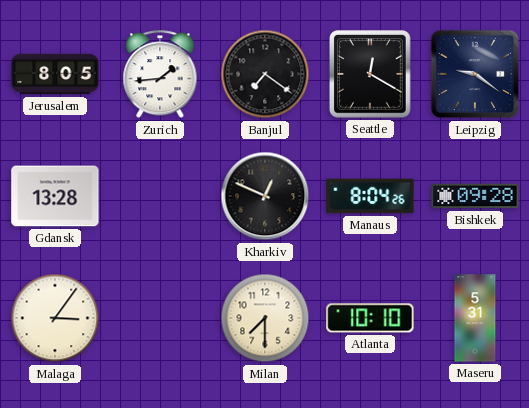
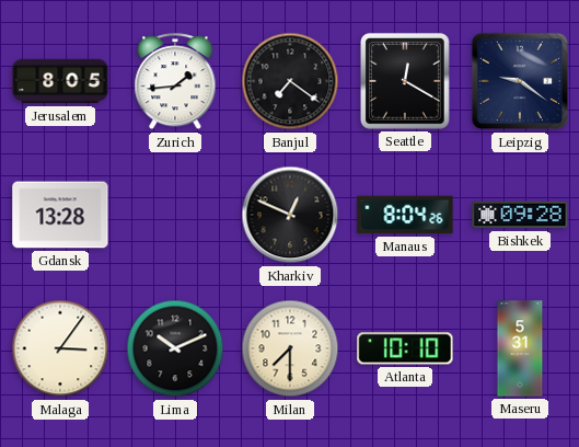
Lima: none -> 10:11
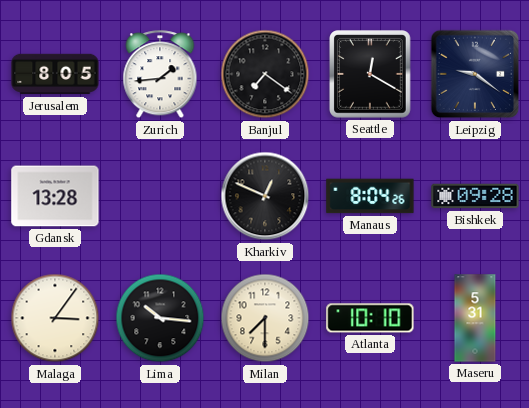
Lima: 10:11 -> 10:16
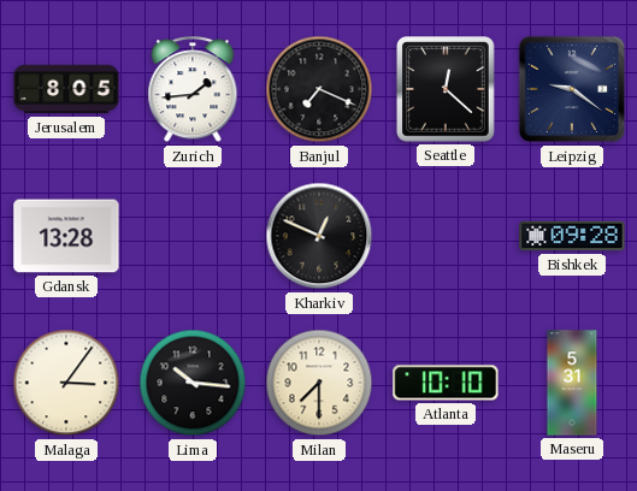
Banjul: 7:21 -> 7:19
Seattle: 12:20 -> 12:22
Manaus: 8:04 -> none
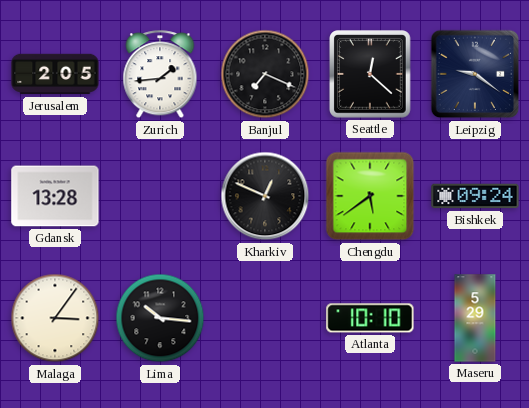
Jerusalem: 8:05 -> 2:05
Chengdu: none -> 5:39
Bishkek: 09:28 -> 09:24
Milan: 7:30 -> none
Maseru: 5:31 -> 5:29
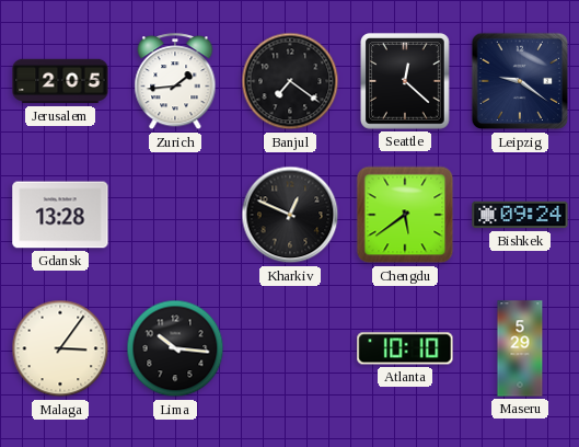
Banjul: 7:19 -> 7:21
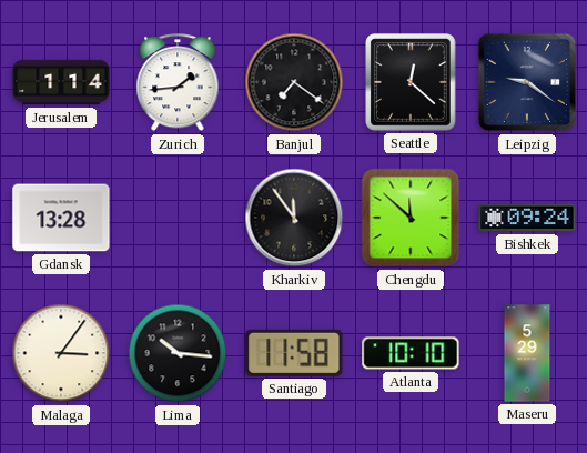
Jerusalem: 2:05 -> 1:14
Kharkiv: 12:49 -> 11:54
Chengdu: 5:39 -> 11:52
Santiago: none -> 11:58
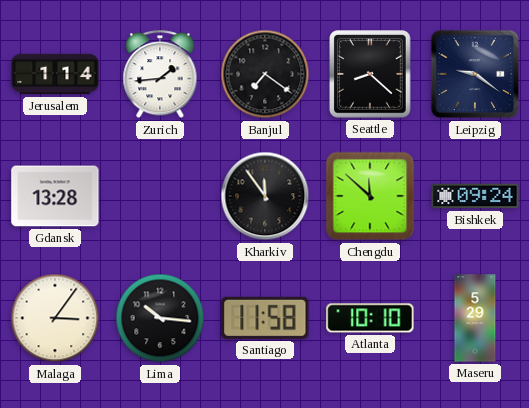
Seattle: 12:22 -> 8:22
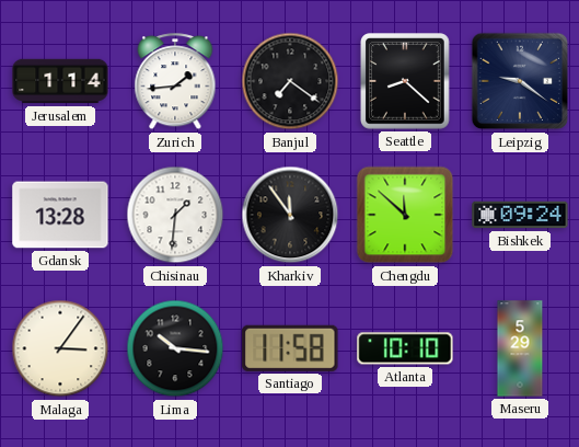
Chisinau: none -> 1:31
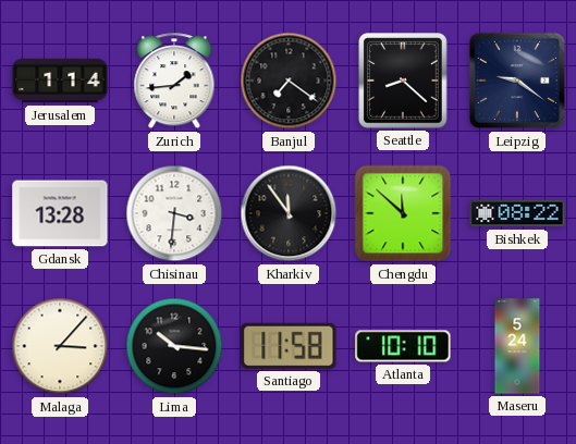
Chisinau: 1:31 -> 3:31
Bishkek: 09:24 -> 08:22
Malaga: 3:06 -> 3:07
Maseru: 5:29 -> 5:24
